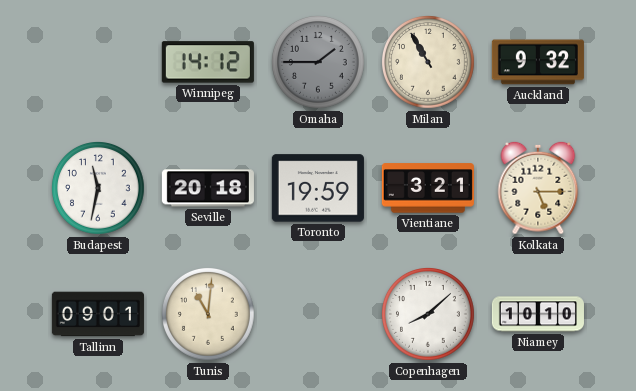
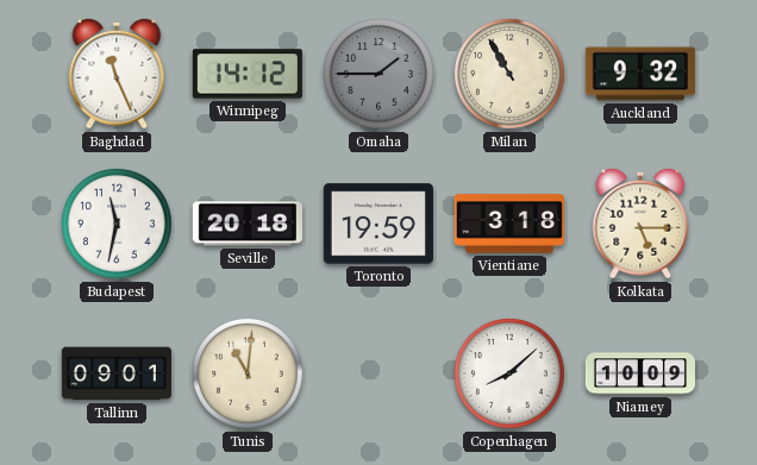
Baghdad: none -> 11:26
Vientiane: 3:21 -> 3:18
Niamey: 10:10 -> 10:09
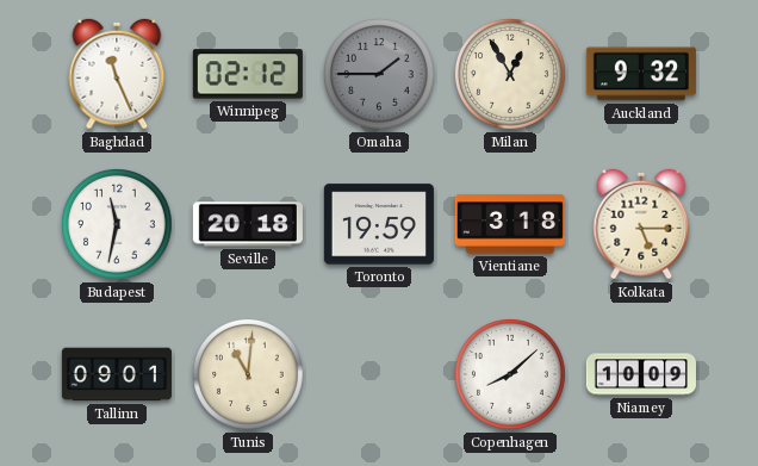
Winnipeg: 14:12 -> 02:12
Milan: 10:55 -> 12:55
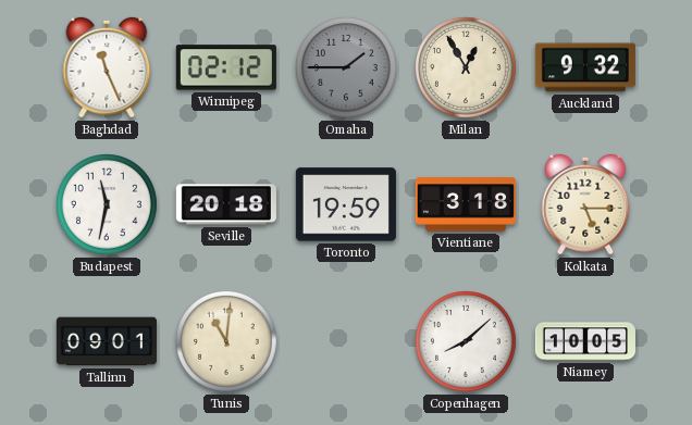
Niamey: 10:09 -> 10:05
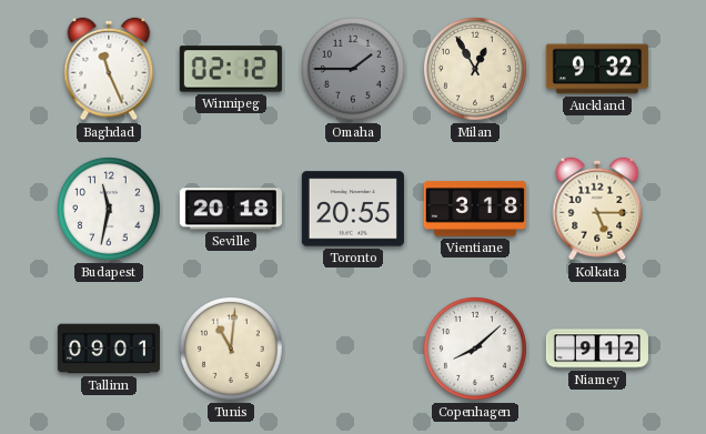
Toronto: 19:59 -> 20:55
Niamey: 10:05 -> 9:12
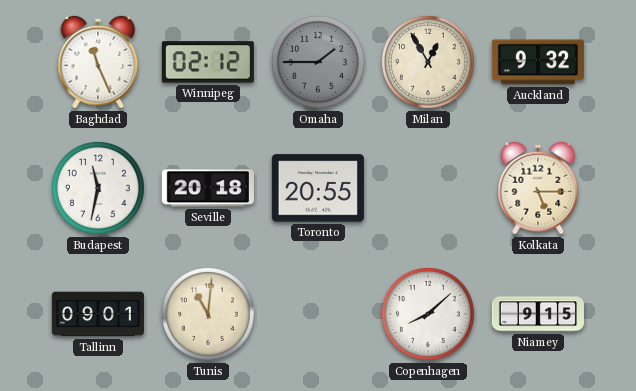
Vientiane: 3:18 -> none
Niamey: 9:12 -> 9:15
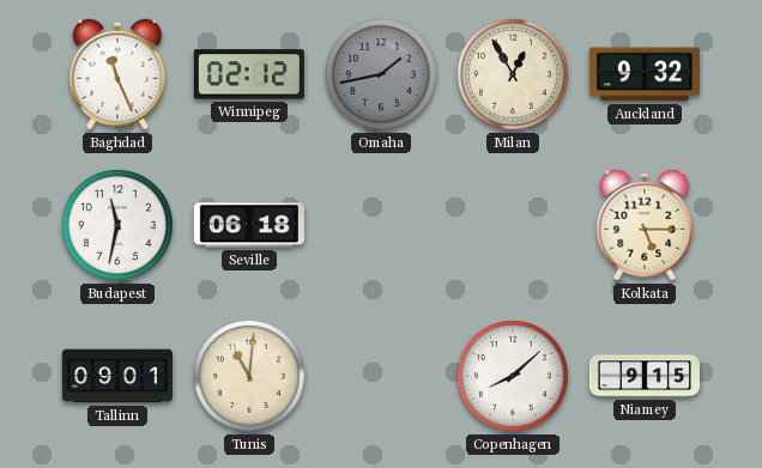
Omaha: 1:45 -> 1:43
Seville: 20:18 -> 06:18
Toronto: 20:55 -> none
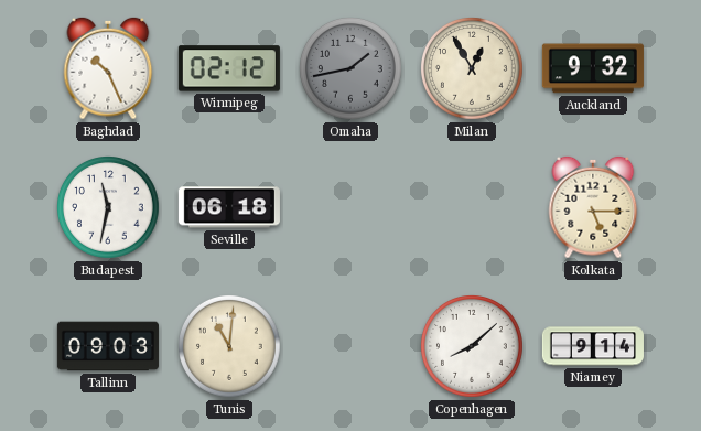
Baghdad: 11:26 -> 10:26
Tallinn: 09:01 -> 09:03
Niamey: 9:15 -> 9:14
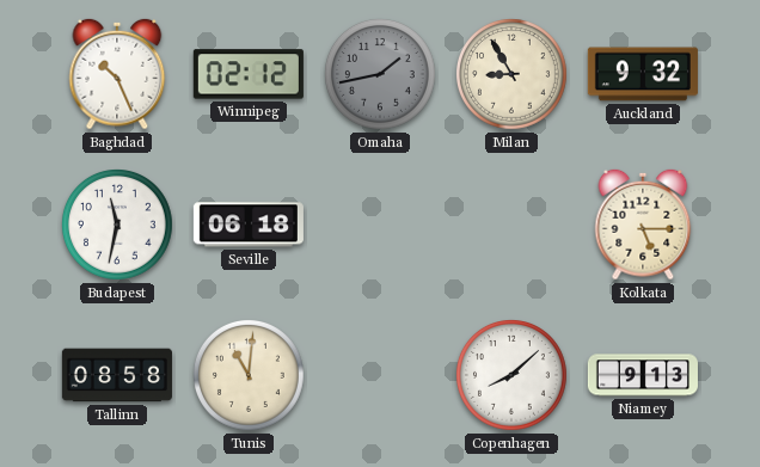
Milan: 12:55 -> 8:55
Tallinn: 09:03 -> 08:58
Niamey: 9:14 -> 9:13
